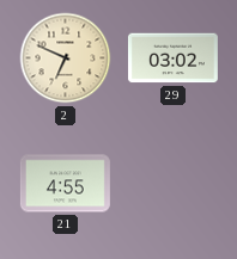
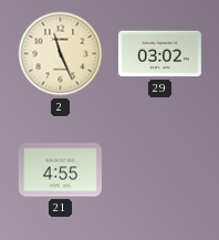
2: 6:49 -> 11:26
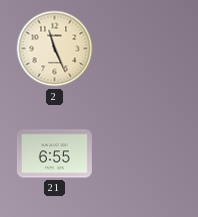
29: 03:02 -> none
21: 4:55 -> 6:55
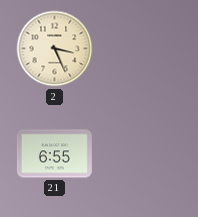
2: 11:26 -> 3:26
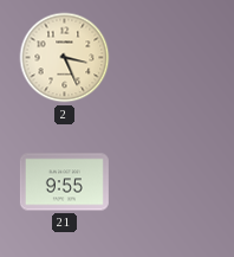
21: 6:55 -> 9:55
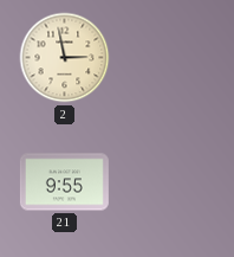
2: 3:26 -> 2:58
